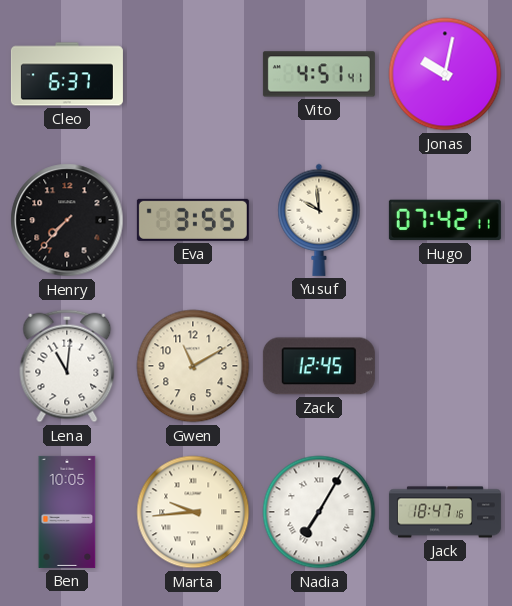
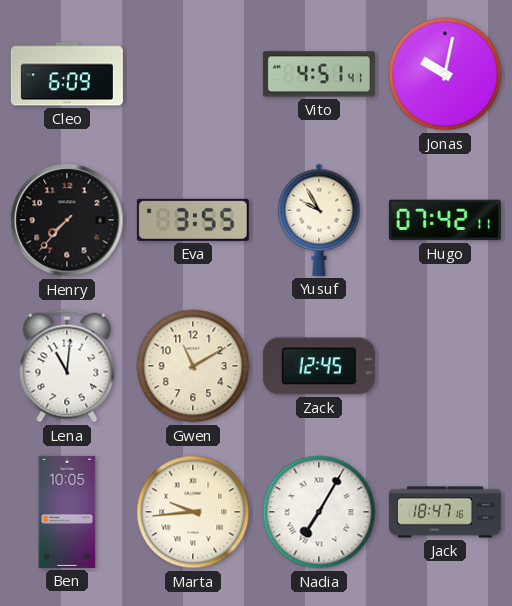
Cleo: 6:37 -> 6:09
Yusuf: 9:59 -> 9:55
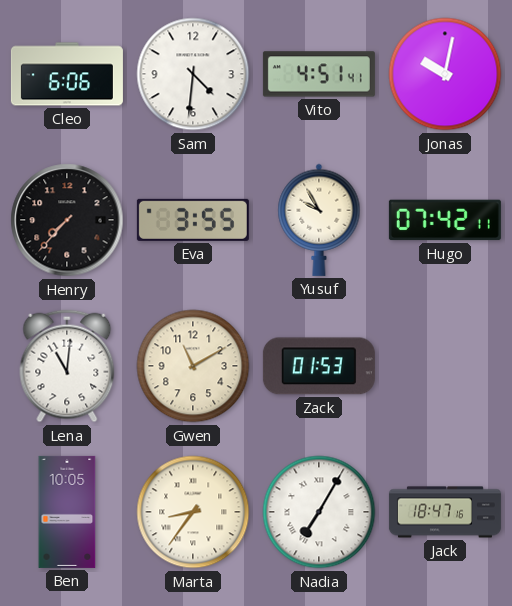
Cleo: 6:09 -> 6:06
Sam: none -> 4:31
Zack: 12:45 -> 01:53
Marta: 9:44 -> 8:36
